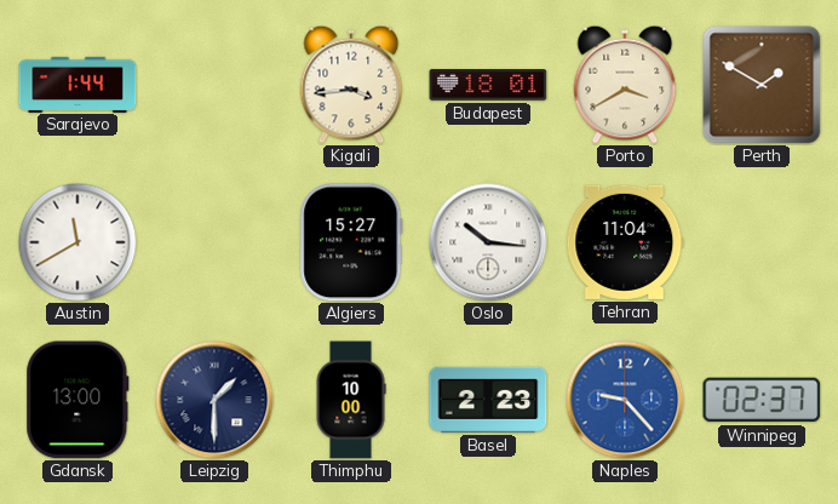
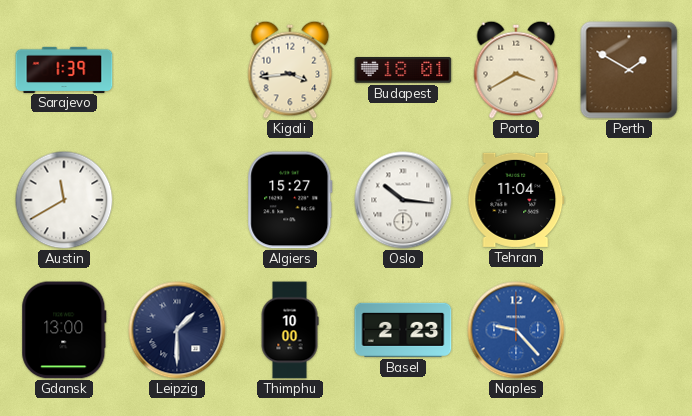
Sarajevo: 1:44 -> 1:39
Winnipeg: 02:37 -> none
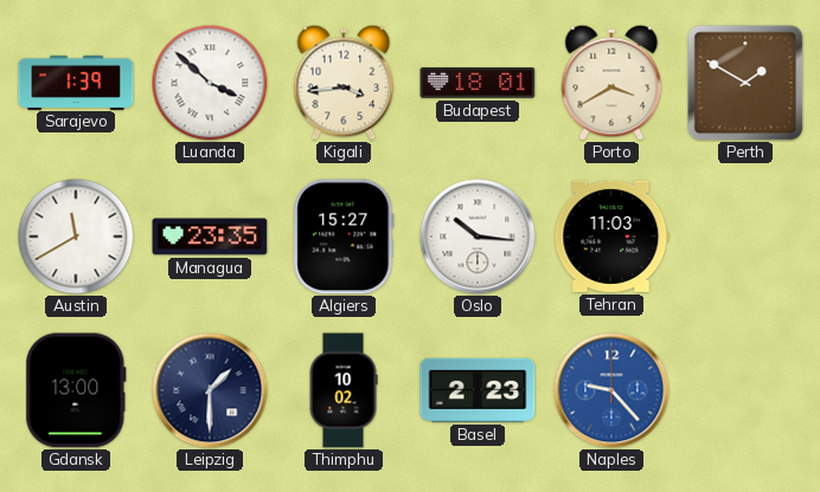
Luanda: none -> 3:52
Managua: none -> 23:35
Tehran: 11:04 -> 11:03
Thimphu: 10:00 -> 10:02
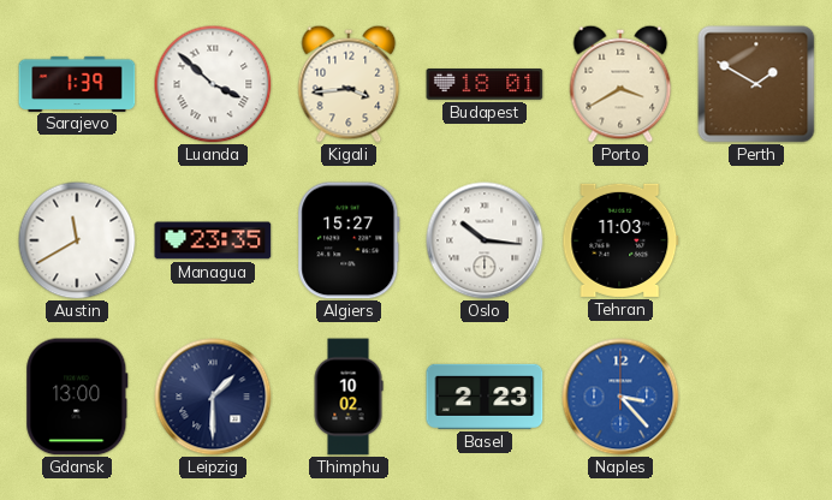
Naples: 9:23 -> 3:23
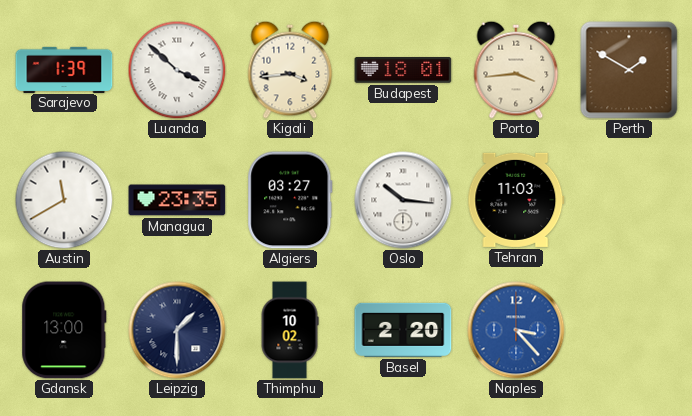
Porto: 3:40 -> 3:44
Algiers: 15:27 -> 03:27
Basel: 2:23 -> 2:20
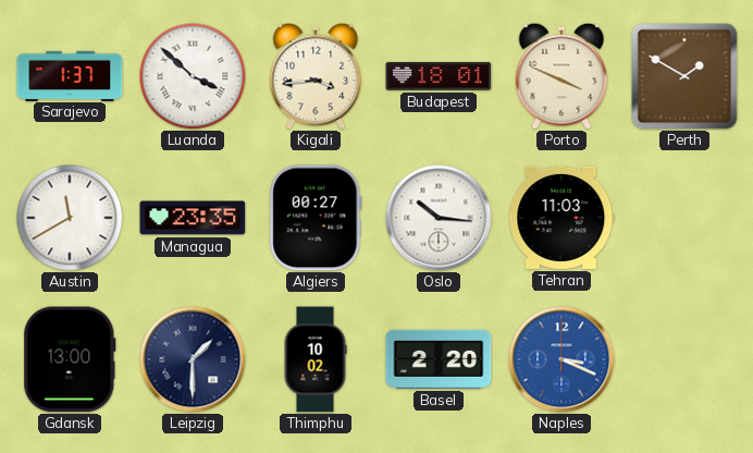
Sarajevo: 1:39 -> 1:37
Porto: 3:44 -> 3:49
Algiers: 03:27 -> 00:27
Naples: 3:23 -> 3:19
